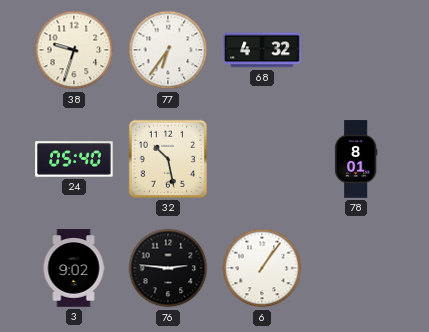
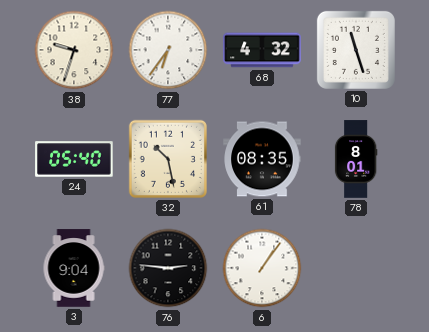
10: none -> 11:27
61: none -> 08:35
3: 9:02 -> 9:04
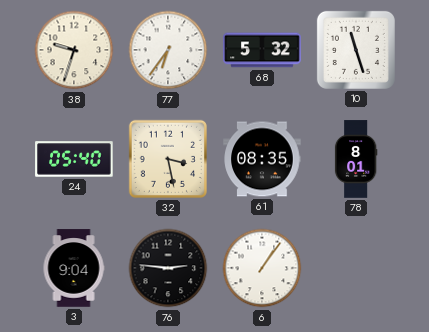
68: 4:32 -> 5:32
32: 10:28 -> 3:28
